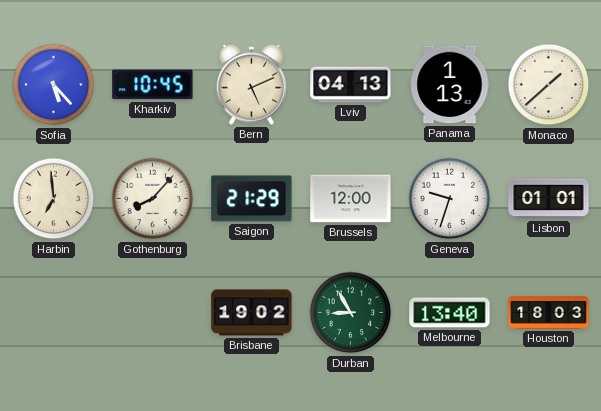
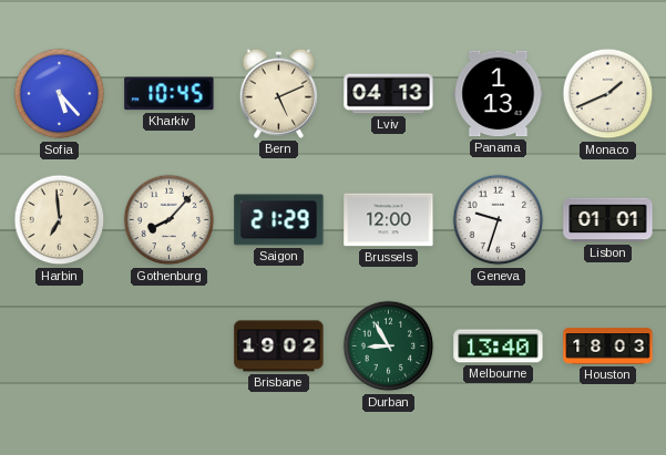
Monaco: 1:38 -> 1:41
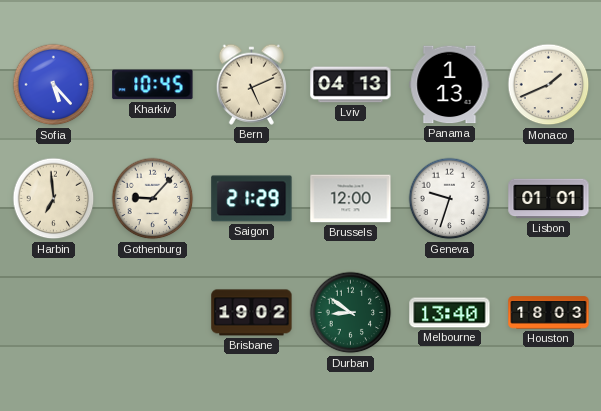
Gothenburg: 8:07 -> 9:07
Durban: 8:55 -> 8:51
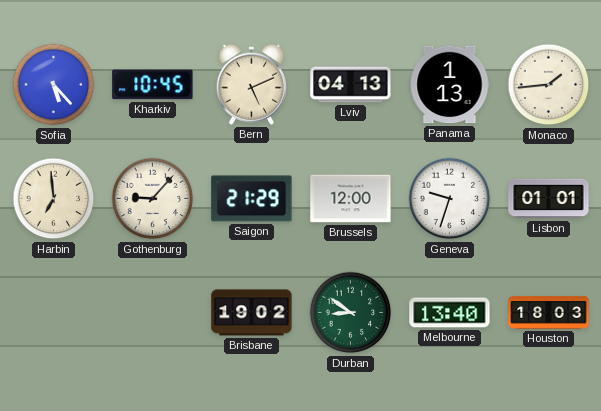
Monaco: 1:41 -> 1:44
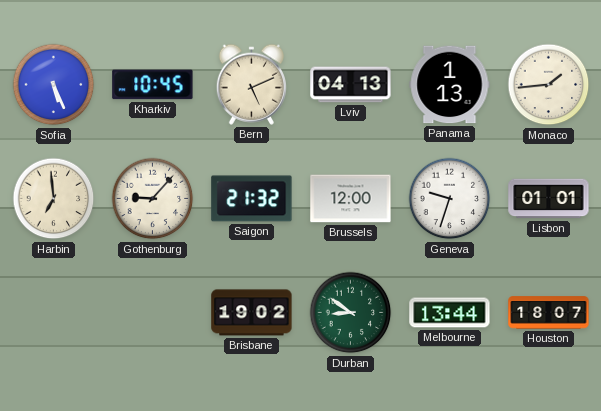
Sofia: 5:23 -> 5:26
Saigon: 21:29 -> 21:32
Melbourne: 13:40 -> 13:44
Houston: 18:03 -> 18:07
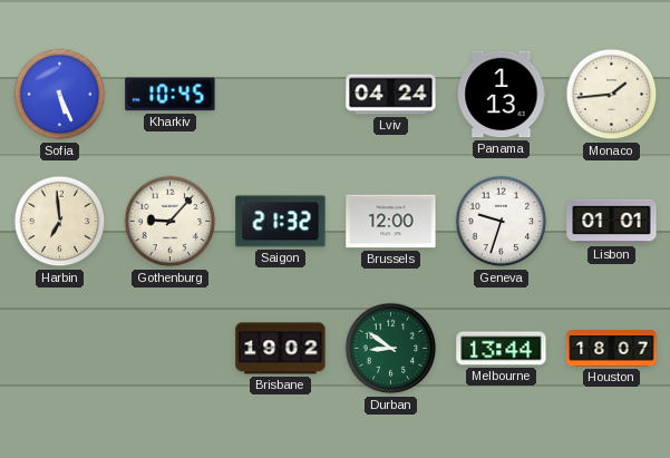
Bern: 5:11 -> none
Lviv: 04:13 -> 04:24
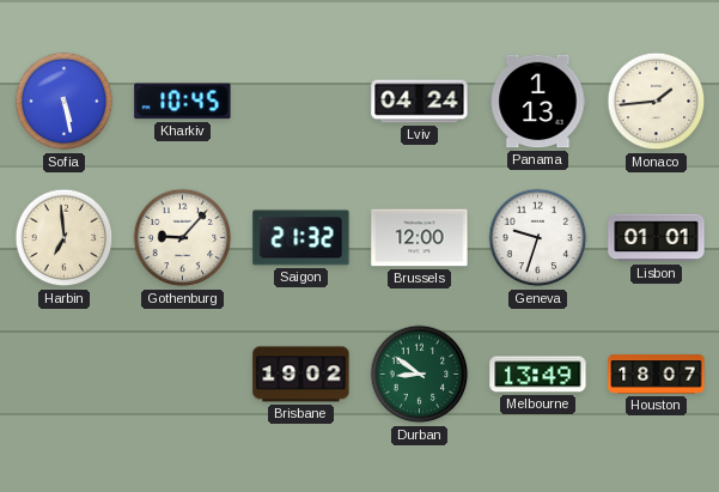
Sofia: 5:26 -> 5:28
Melbourne: 13:44 -> 13:49
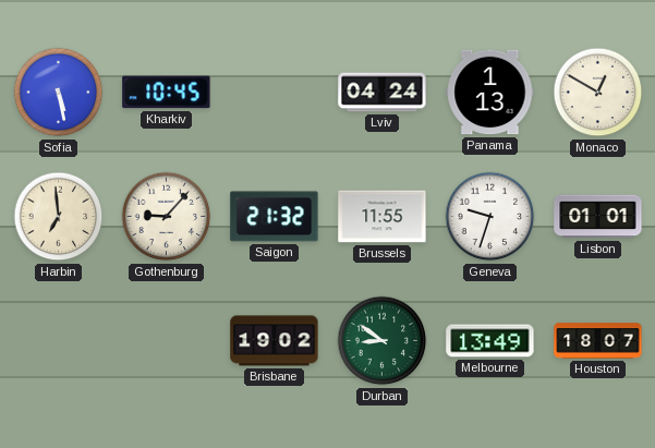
Monaco: 1:44 -> 12:50
Brussels: 12:00 -> 11:55
